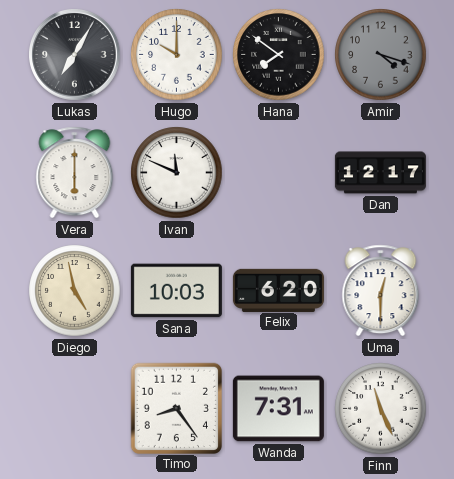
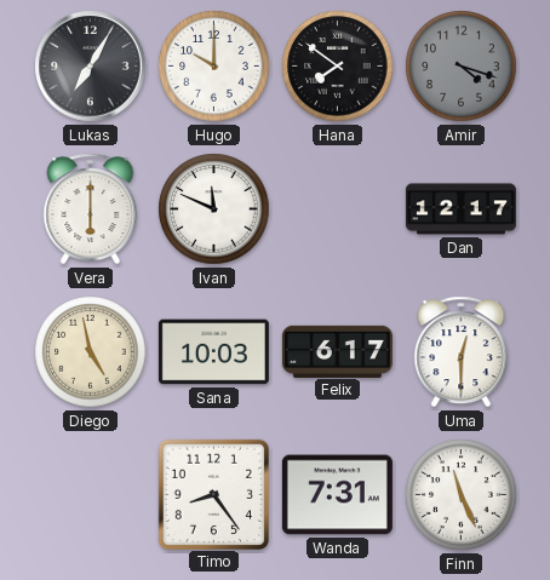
Felix: 6:20 -> 6:17
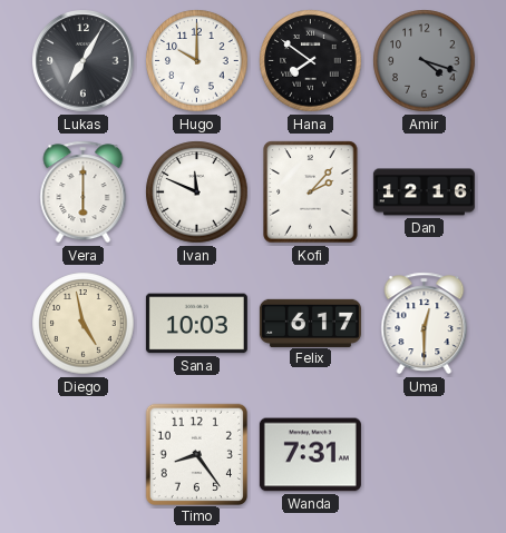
Kofi: none -> 2:07
Dan: 12:17 -> 12:16
Finn: 11:26 -> none
